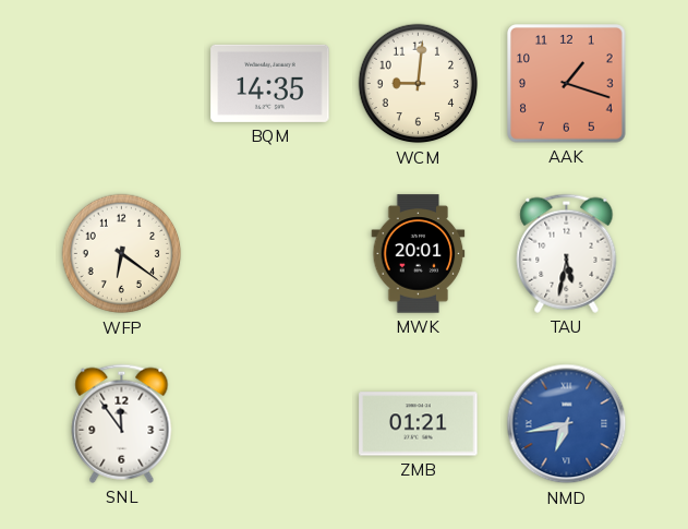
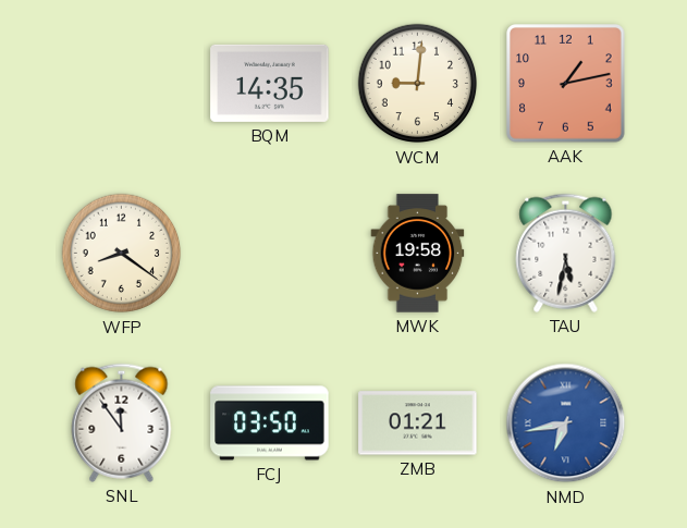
AAK: 1:18 -> 1:13
WFP: 6:21 -> 8:21
MWK: 20:01 -> 19:58
FCJ: none -> 03:50
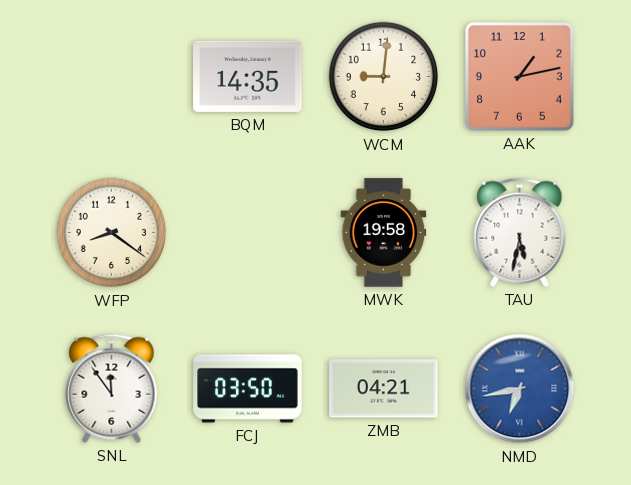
ZMB: 01:21 -> 04:21
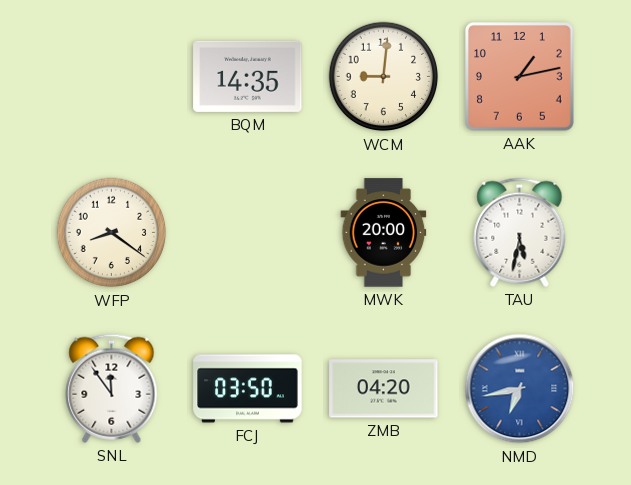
MWK: 19:58 -> 20:00
ZMB: 04:21 -> 04:20
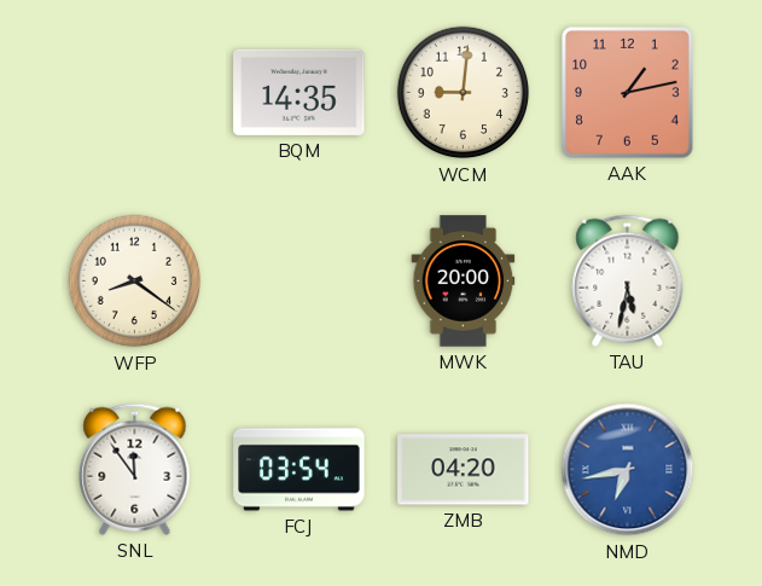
FCJ: 03:50 -> 03:54
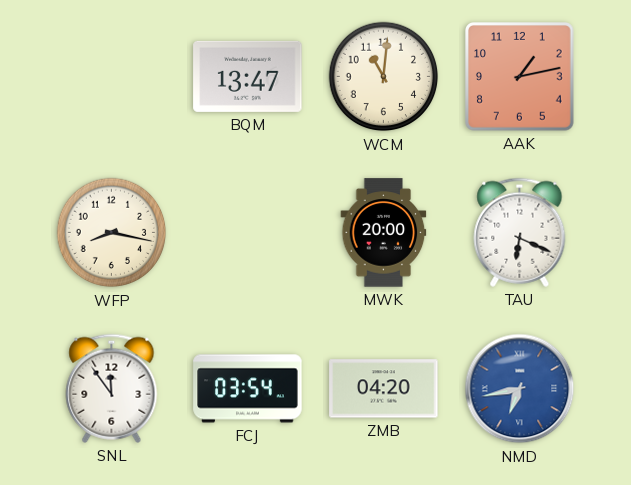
BQM: 14:35 -> 13:47
WCM: 9:01 -> 11:01
WFP: 8:21 -> 8:17
TAU: 5:32 -> 6:19
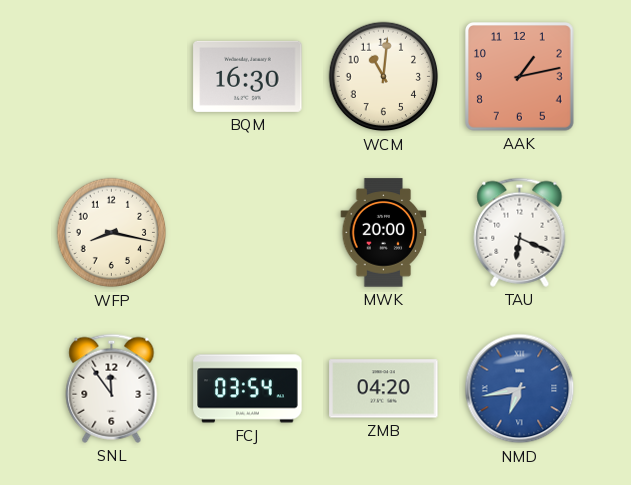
BQM: 13:47 -> 16:30
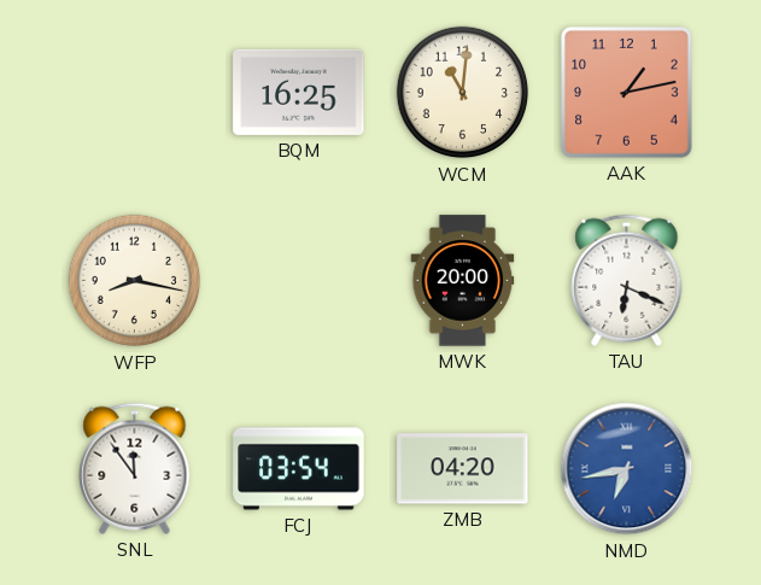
BQM: 16:30 -> 16:25
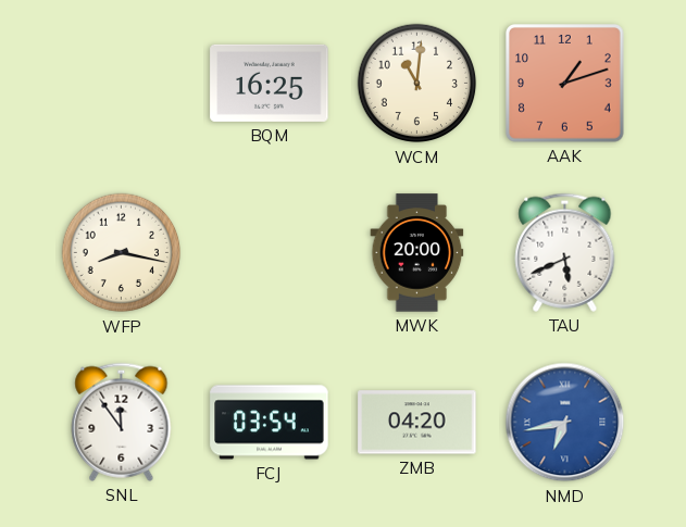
AAK: 1:13 -> 1:12
TAU: 6:19 -> 5:41
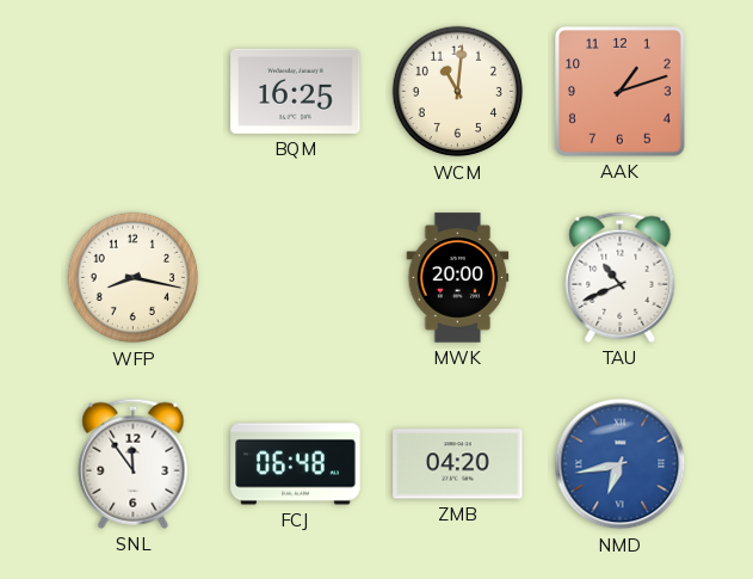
TAU: 5:41 -> 10:41
FCJ: 03:54 -> 06:48
